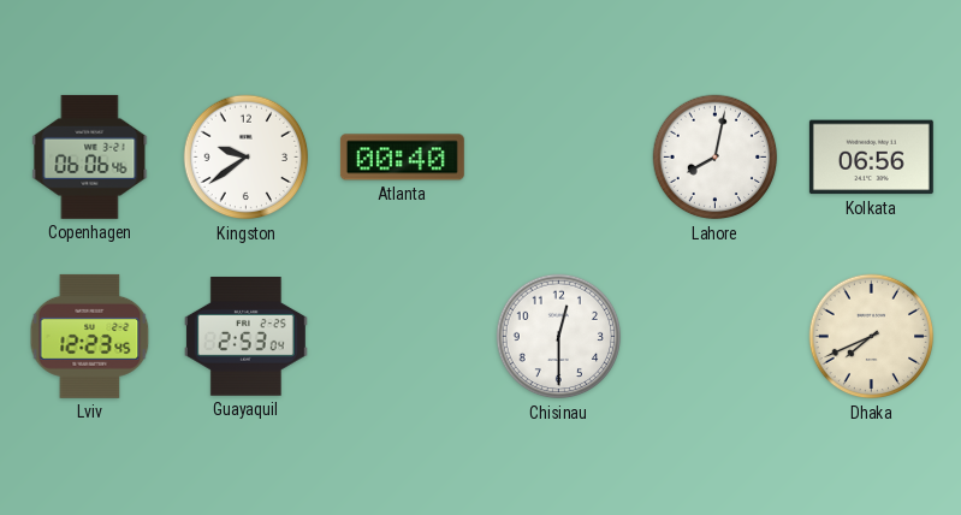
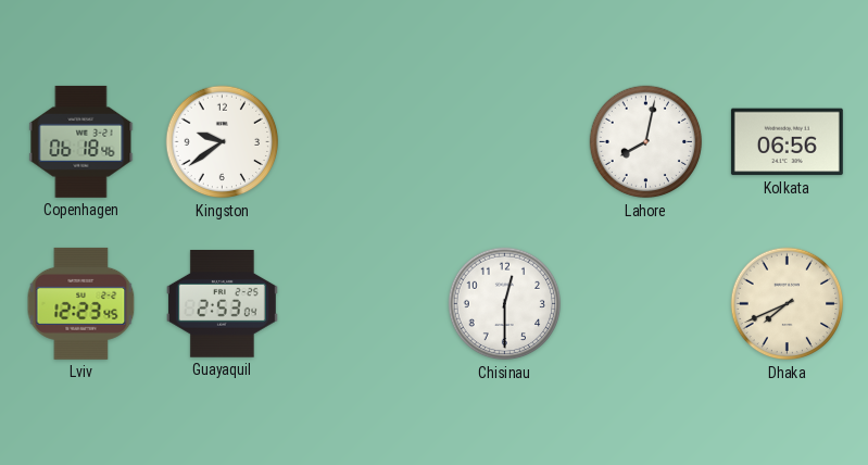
Copenhagen: 06:06 -> 06:18
Atlanta: 00:40 -> none
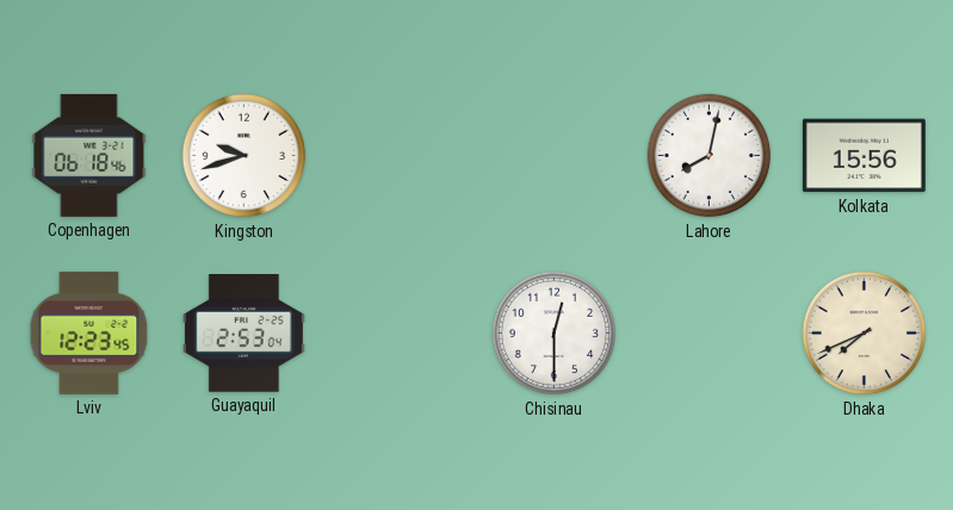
Kingston: 9:39 -> 9:42
Kolkata: 06:56 -> 15:56
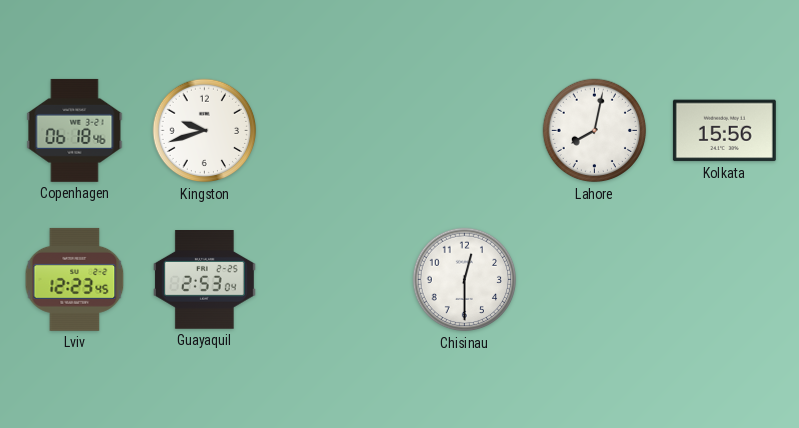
Dhaka: 7:41 -> none
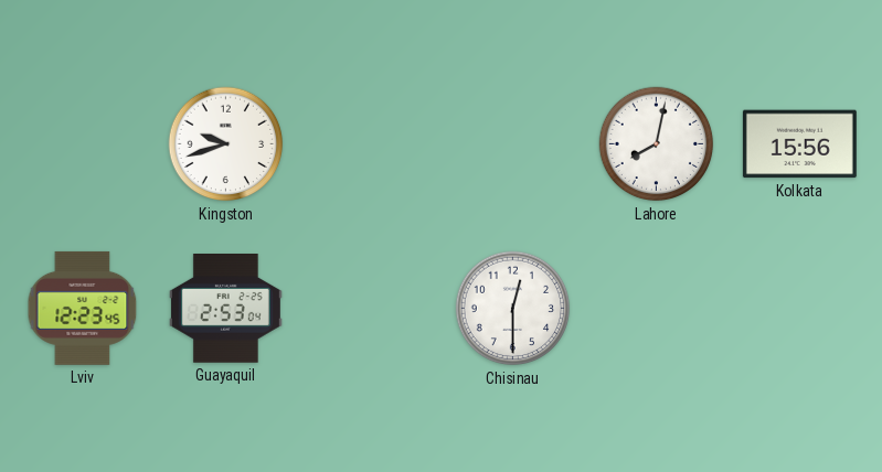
Copenhagen: 06:18 -> none
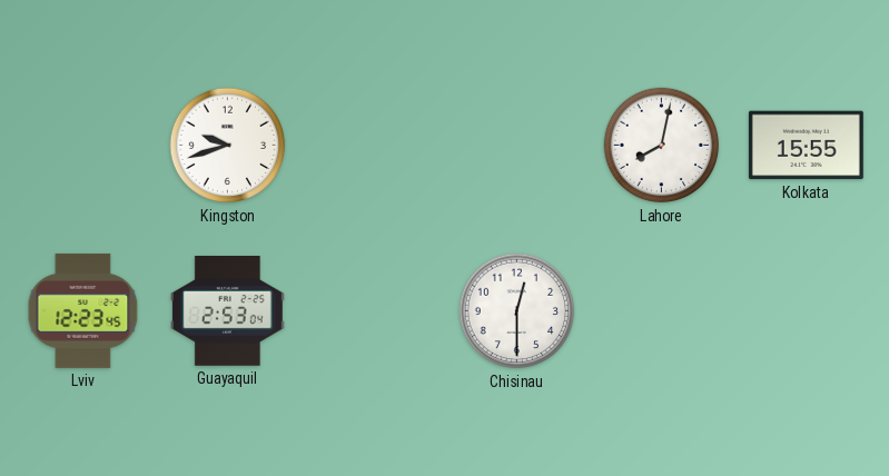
Kolkata: 15:56 -> 15:55
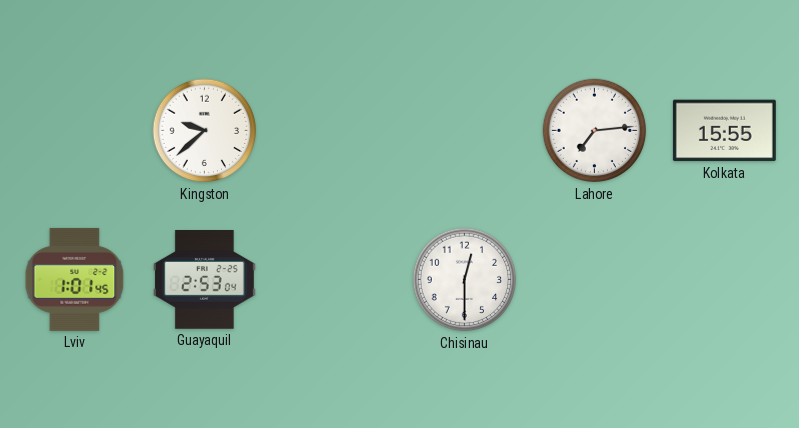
Kingston: 9:42 -> 9:38
Lahore: 8:02 -> 7:14
Lviv: 12:23 -> 1:01
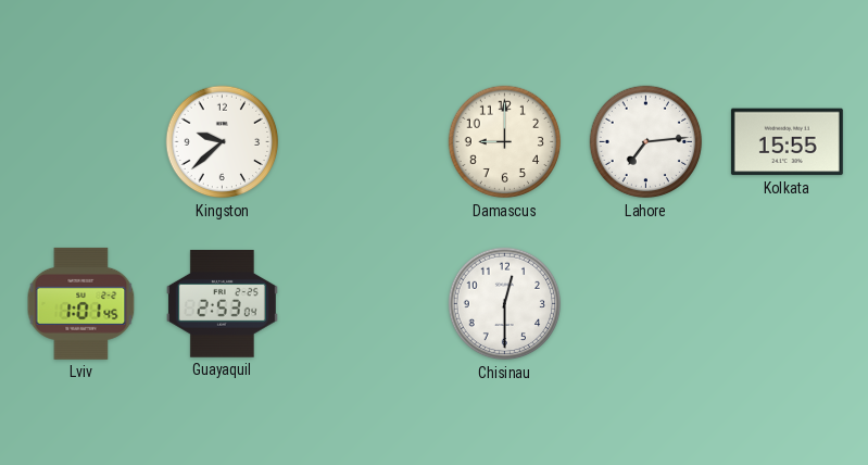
Damascus: none -> 9:00
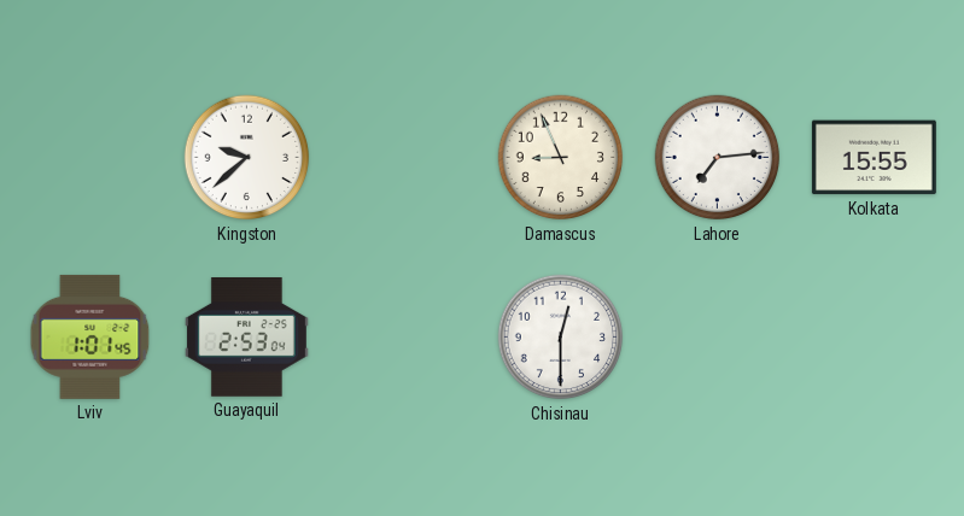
Damascus: 9:00 -> 8:56
